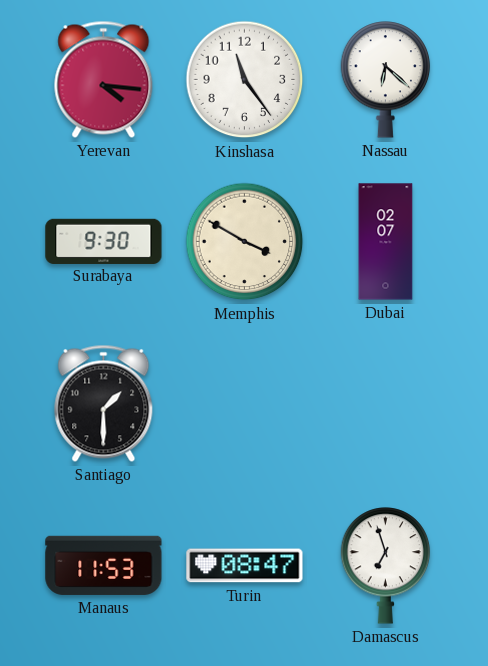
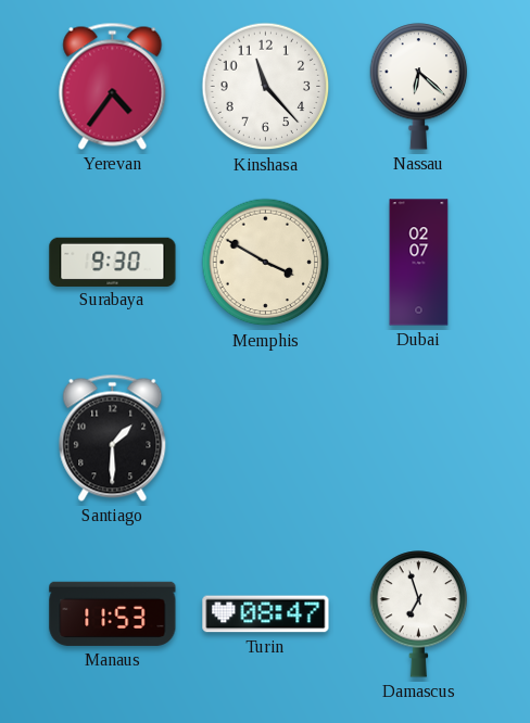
Yerevan: 4:16 -> 4:36
Kinshasa: 11:24 -> 11:23
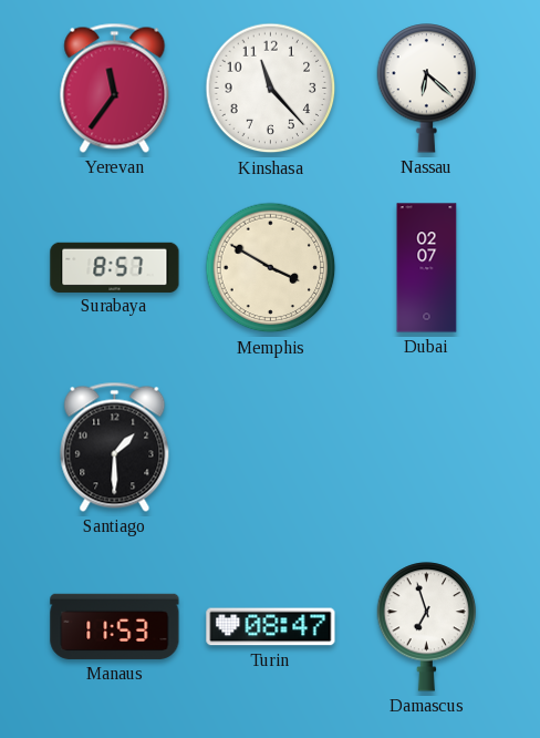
Yerevan: 4:36 -> 11:36
Surabaya: 9:30 -> 8:57
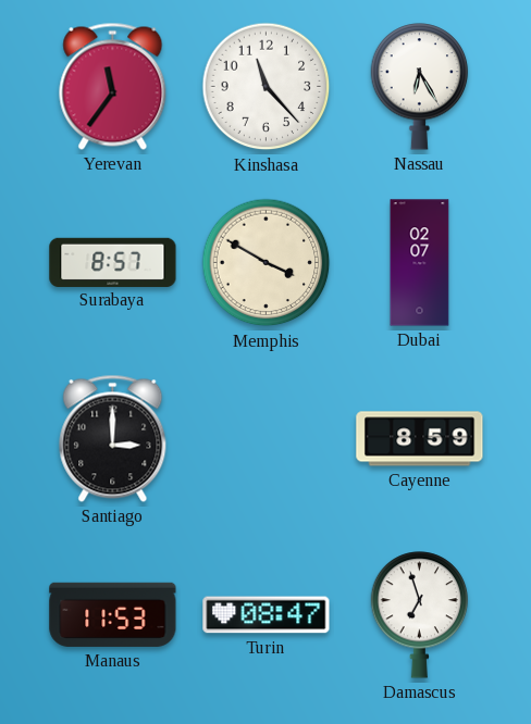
Nassau: 6:22 -> 6:25
Santiago: 1:30 -> 3:00
Cayenne: none -> 8:59
